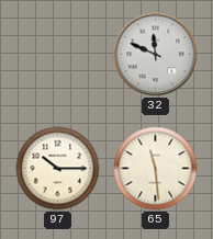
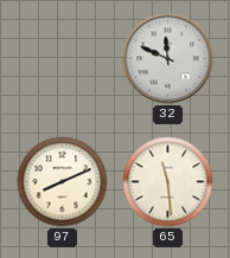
97: 10:15 -> 8:11
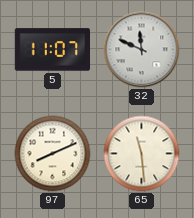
5: none -> 11:07
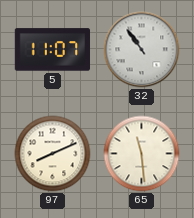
32: 11:49 -> 10:54
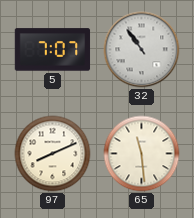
5: 11:07 -> 7:07
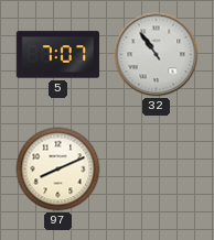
65: 11:29 -> none
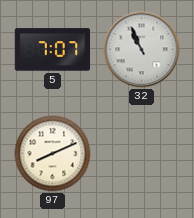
32: 10:54 -> 10:56
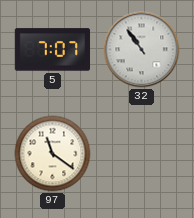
32: 10:56 -> 10:54
97: 8:11 -> 11:21
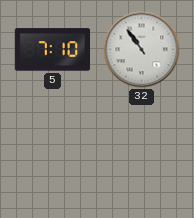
5: 7:07 -> 7:10
97: 11:21 -> none
